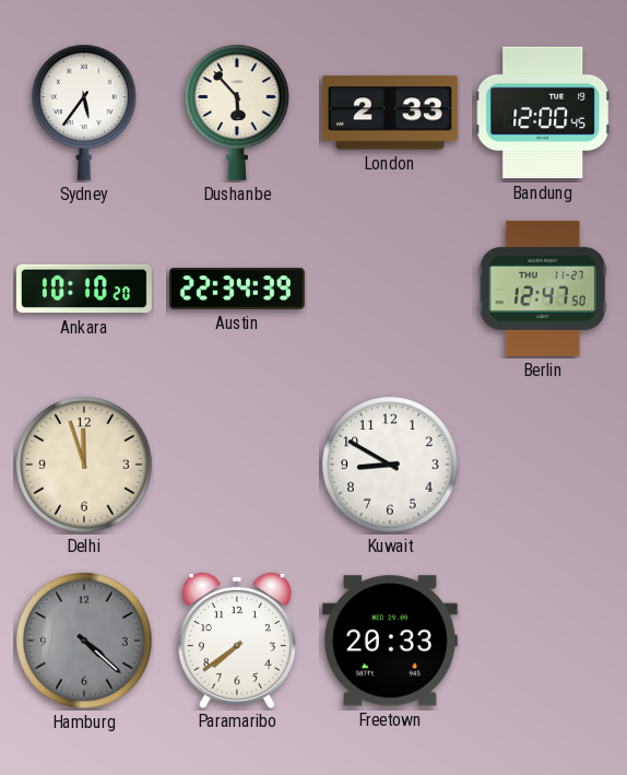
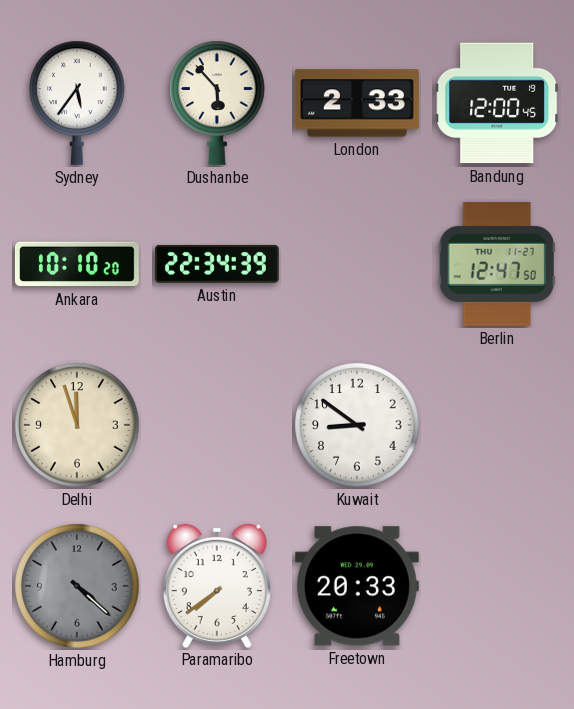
Kuwait: 8:50 -> 8:51
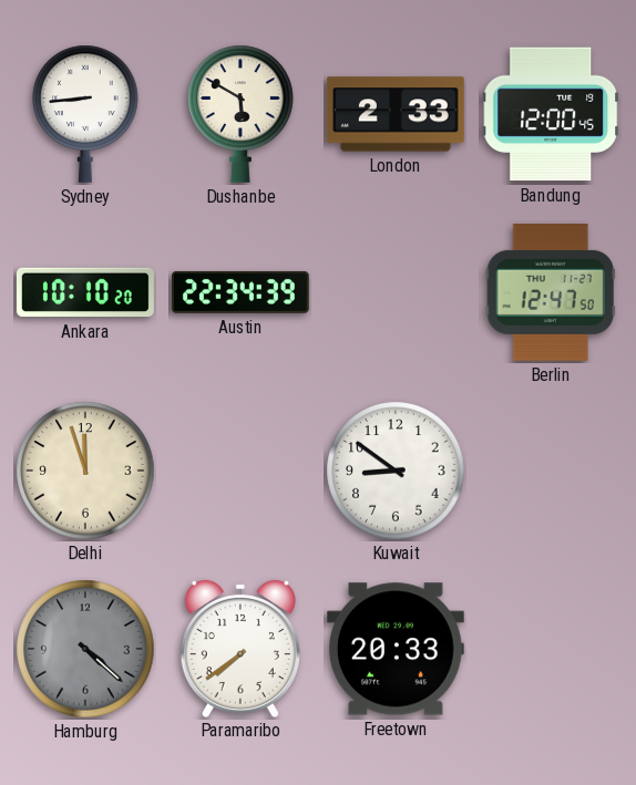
Sydney: 5:36 -> 8:44
Dushanbe: 5:53 -> 5:50
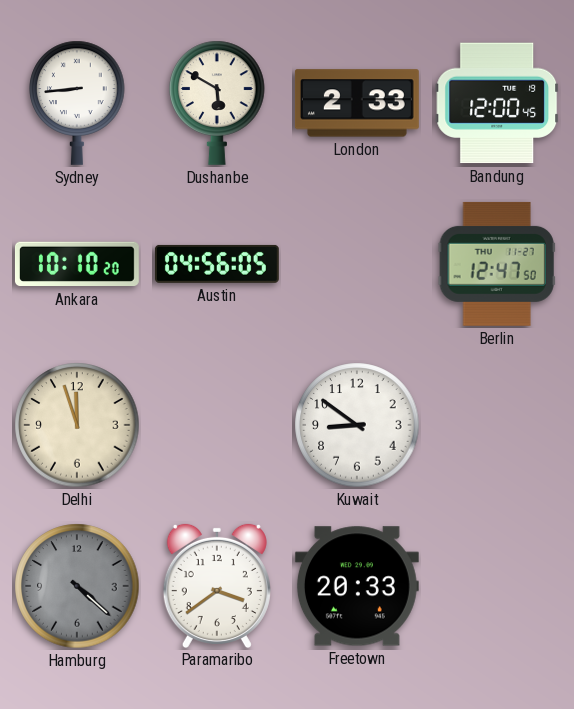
Austin: 22:34 -> 04:56
Paramaribo: 7:39 -> 3:39
